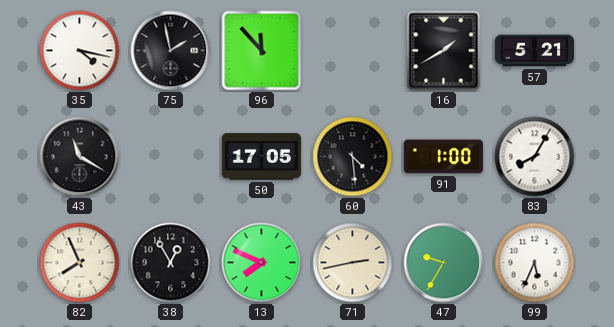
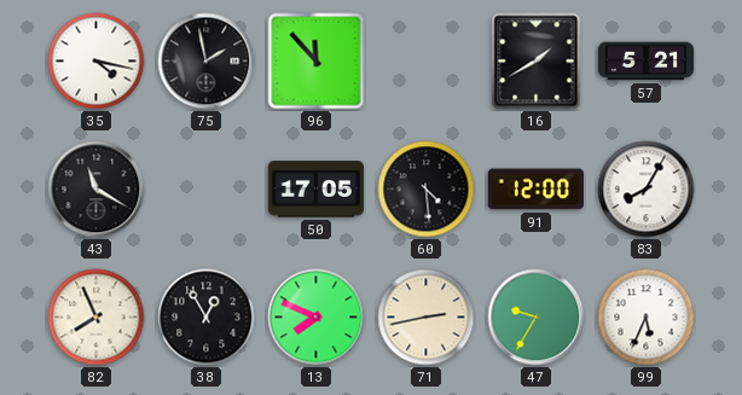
91: 1:00 -> 12:00
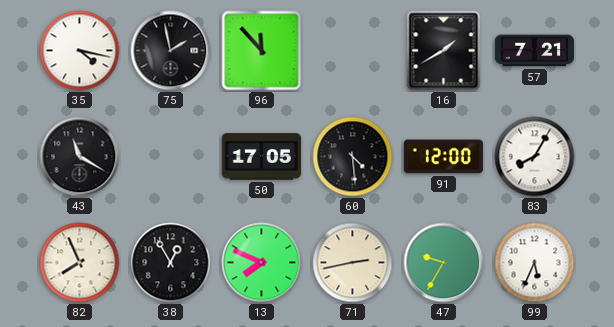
57: 5:21 -> 7:21
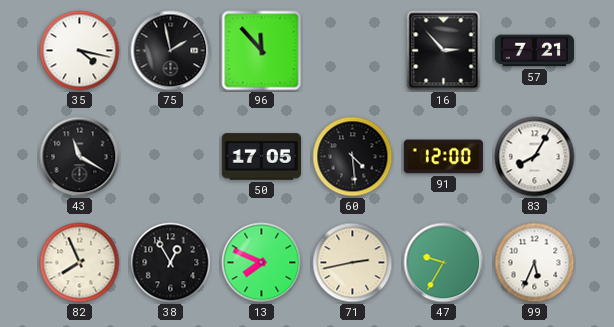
16: 1:40 -> 2:53
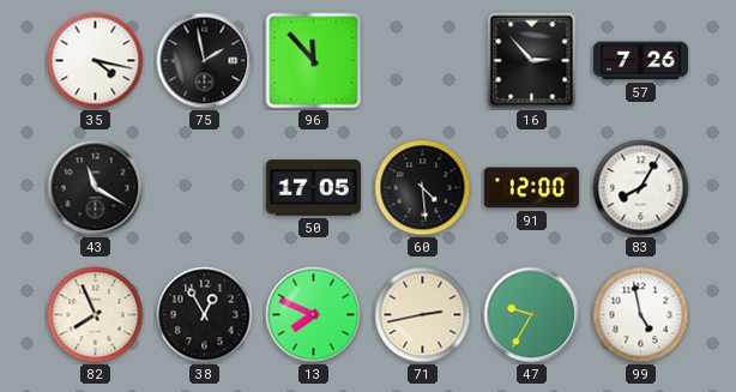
57: 7:21 -> 7:26
99: 5:34 -> 4:58
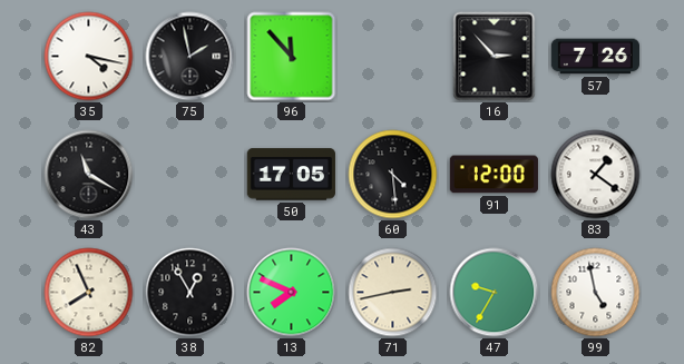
83: 8:05 -> 1:21
